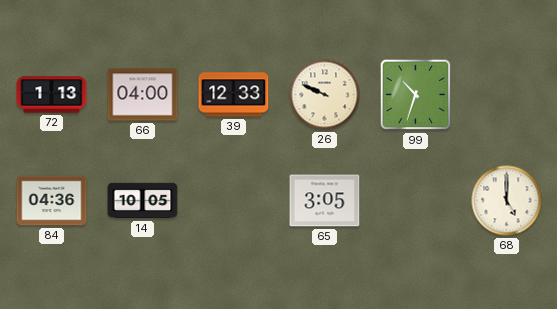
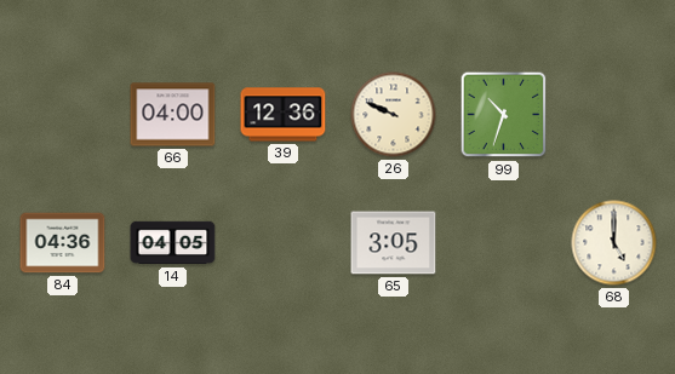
72: 1:13 -> none
39: 12:33 -> 12:36
14: 10:05 -> 04:05
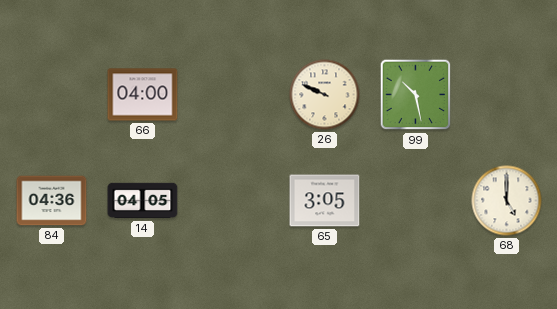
39: 12:36 -> none
99: 10:33 -> 10:28
